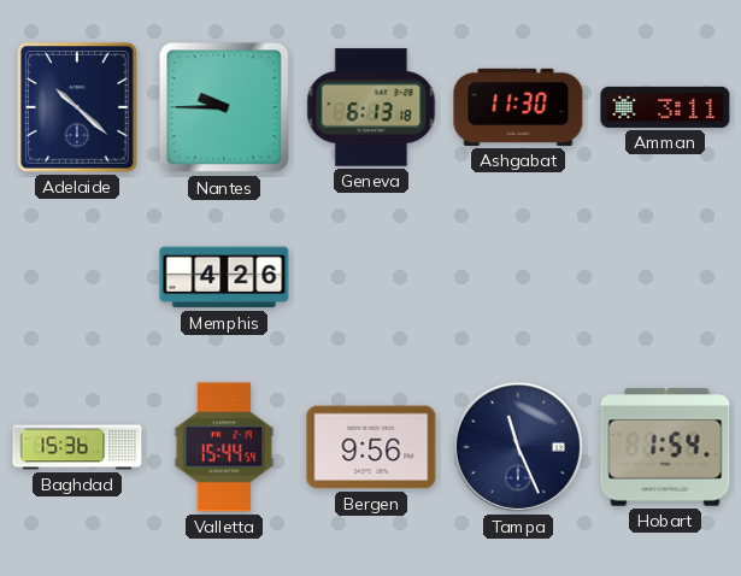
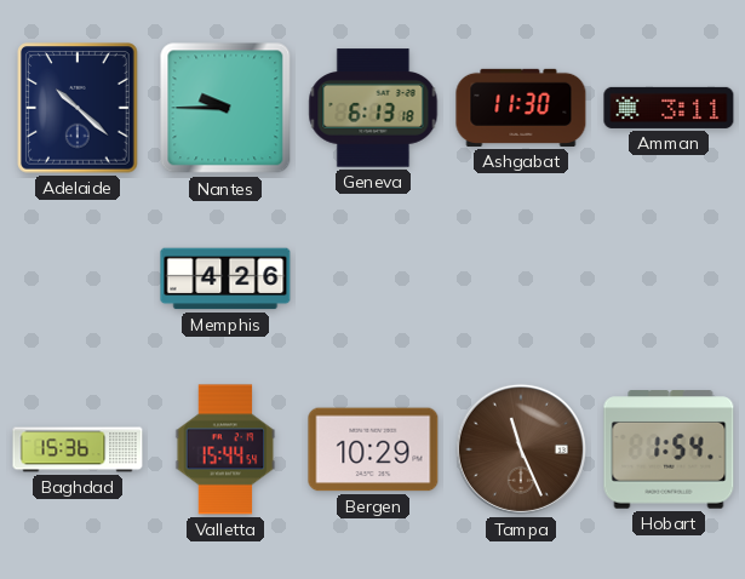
Bergen: 9:56 -> 10:29
Tampa dial: navy -> brown
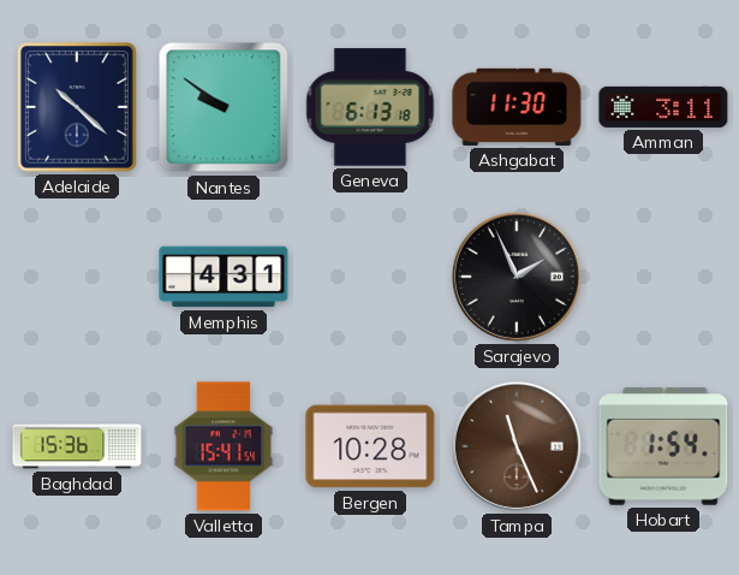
Nantes: 9:45 -> 9:51
Memphis: 4:26 -> 4:31
Sarajevo: none -> 1:56
Valletta: 15:44 -> 15:41
Bergen: 10:29 -> 10:28
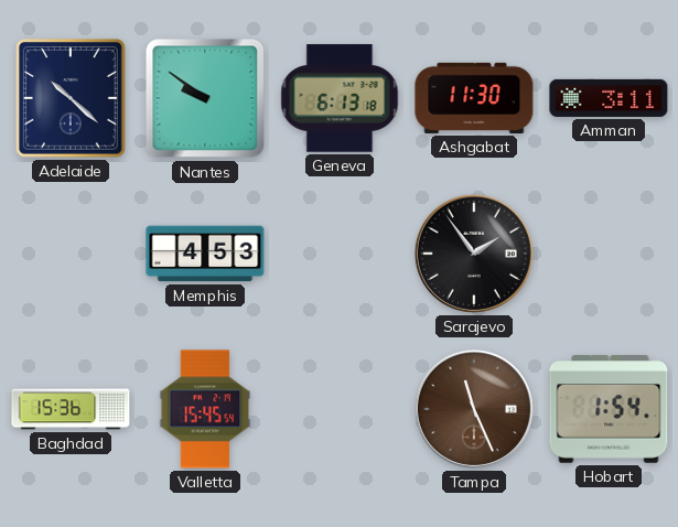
Memphis: 4:31 -> 4:53
Sarajevo: 1:56 -> 1:54
Valletta: 15:41 -> 15:45
Bergen: 10:28 -> none
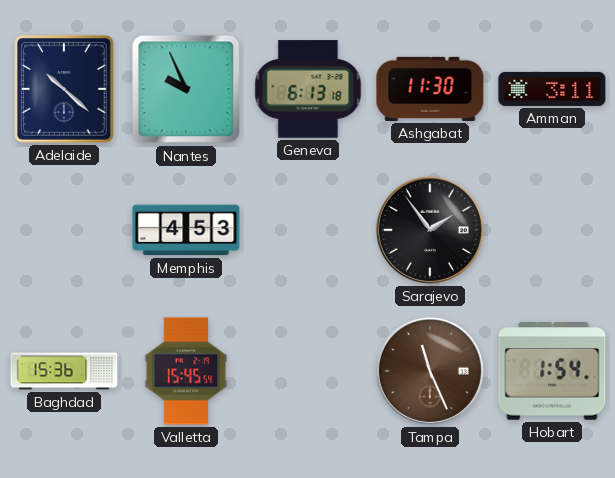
Nantes: 9:51 -> 9:56
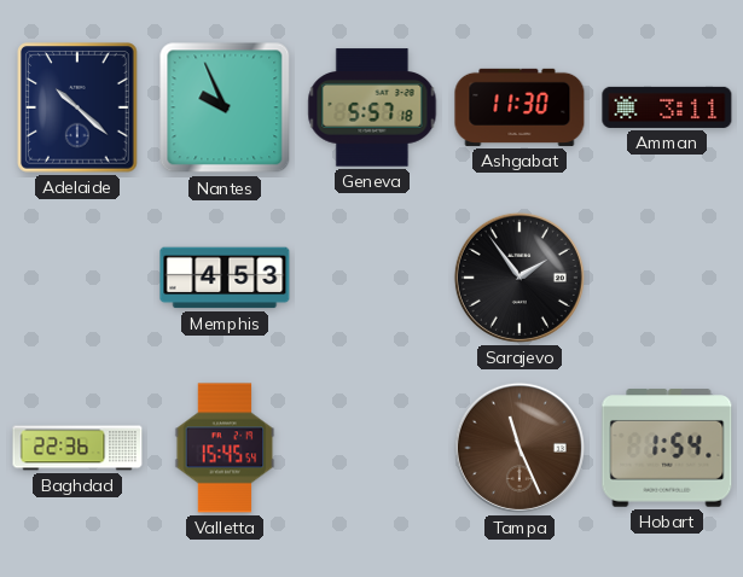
Geneva: 6:13 -> 5:57
Baghdad: 15:36 -> 22:36
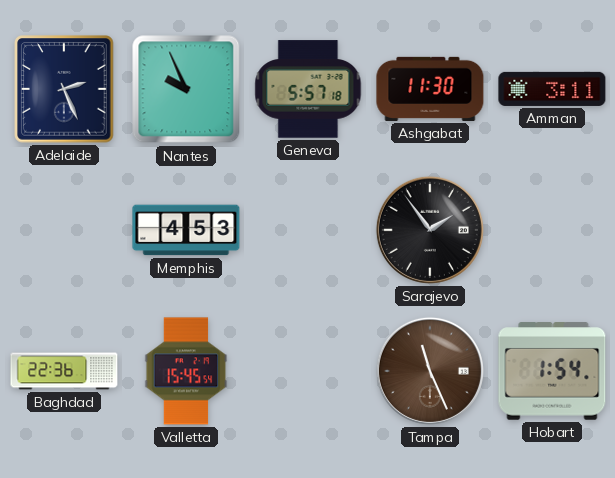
Adelaide: 10:22 -> 2:26
